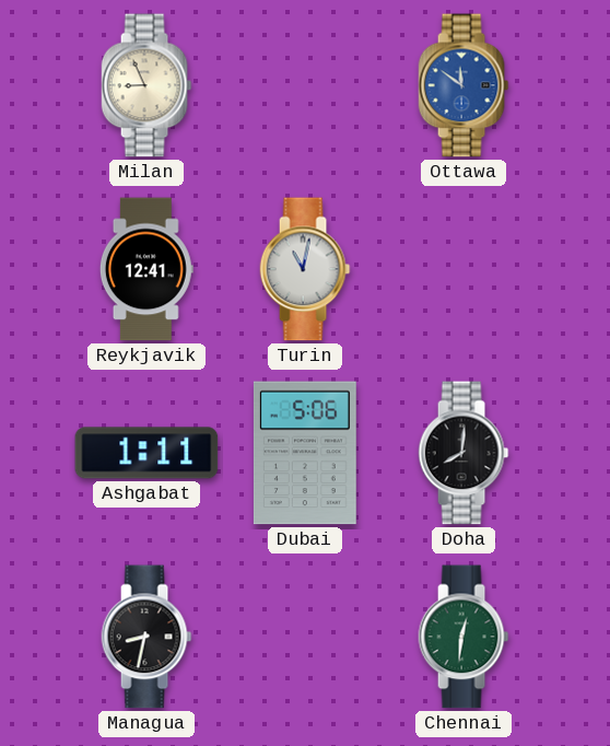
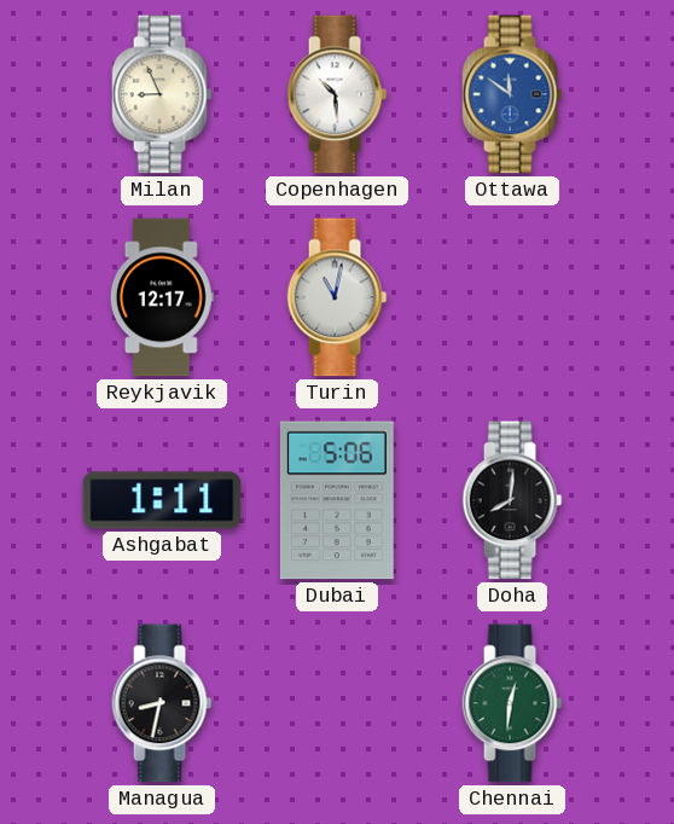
Copenhagen: none -> 10:29
Reykjavik: 12:41 -> 12:17
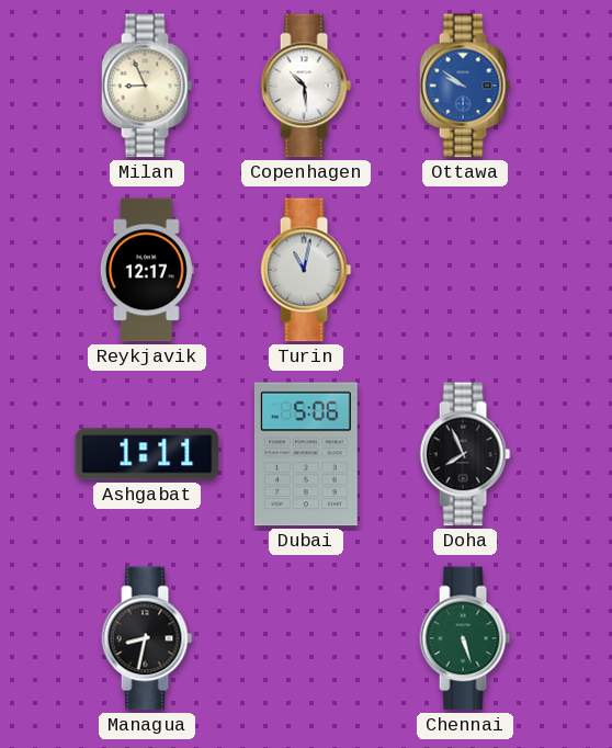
Ottawa: 11:51 -> 9:51
Doha: 8:01 -> 7:56
Chennai: 12:31 -> 5:27
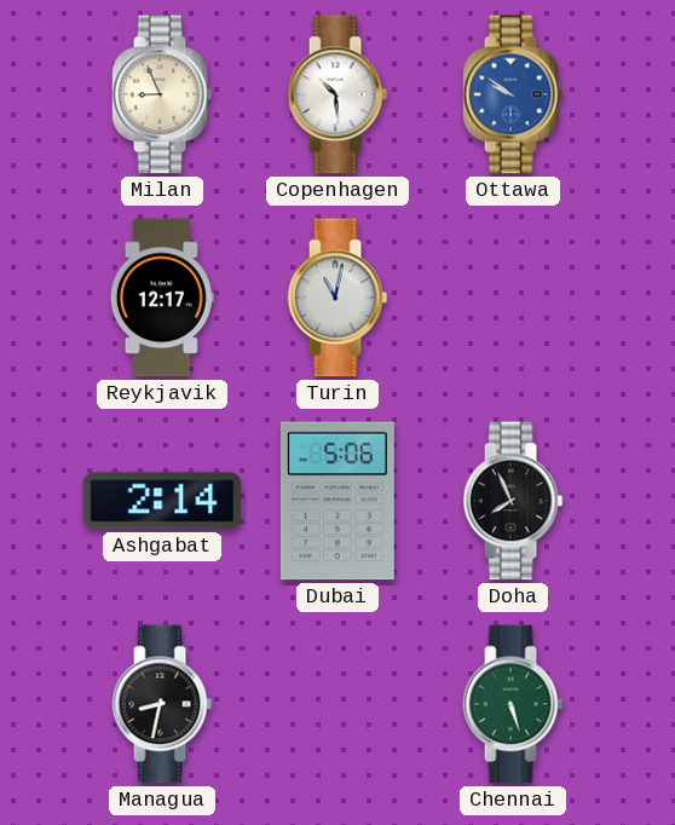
Ashgabat: 1:11 -> 2:14
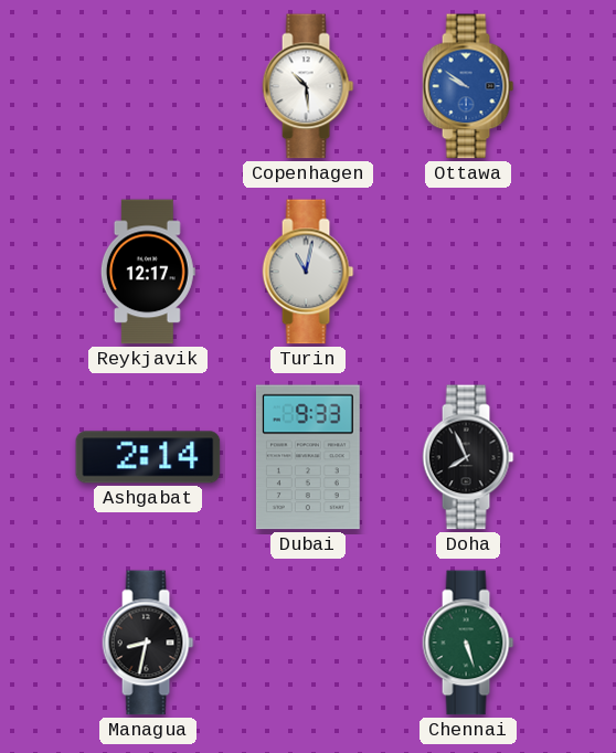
Milan: 8:56 -> none
Dubai: 5:06 -> 9:33
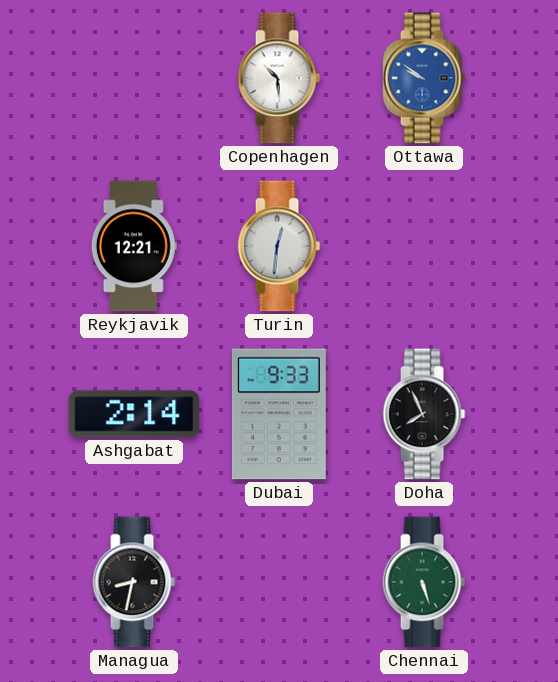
Reykjavik: 12:17 -> 12:21
Turin: 11:02 -> 12:31
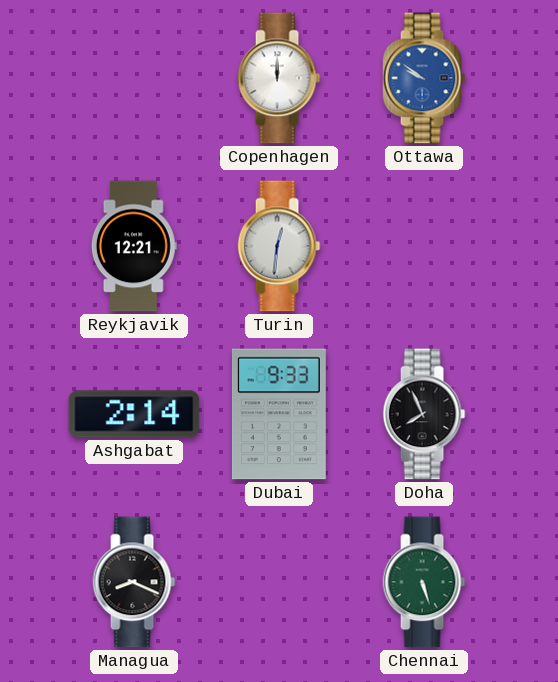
Copenhagen: 10:29 -> 12:00
Managua: 8:32 -> 8:19
